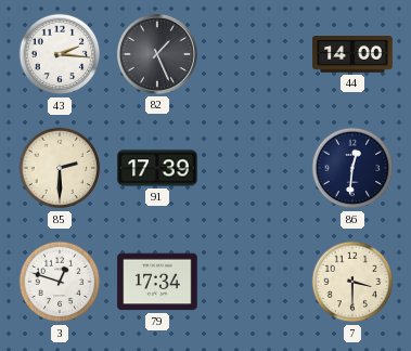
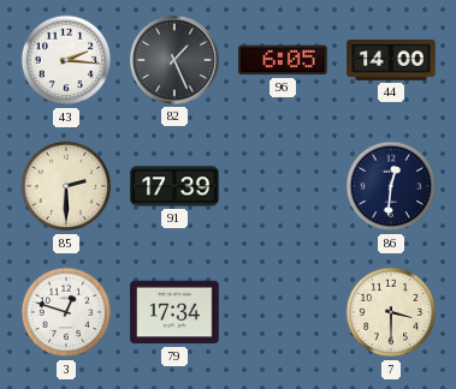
96: none -> 6:05
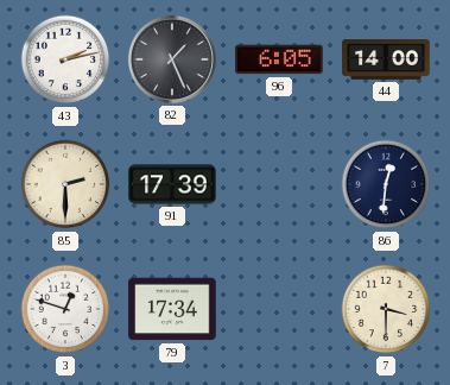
43: 2:16 -> 2:13
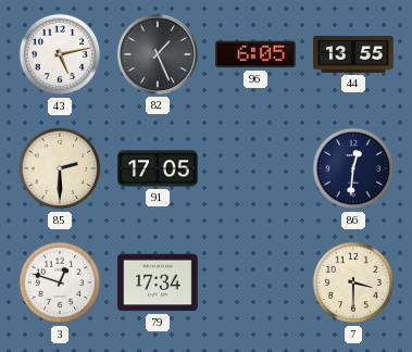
43: 2:13 -> 5:13
44: 14:00 -> 13:55
91: 17:39 -> 17:05
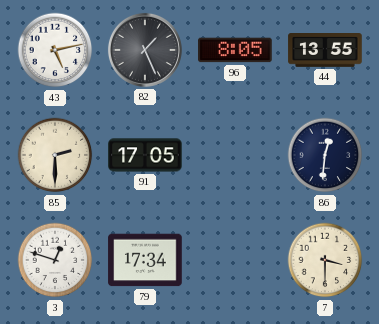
96: 6:05 -> 8:05
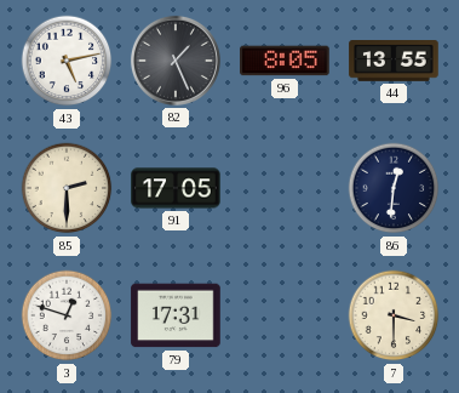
79: 17:34 -> 17:31
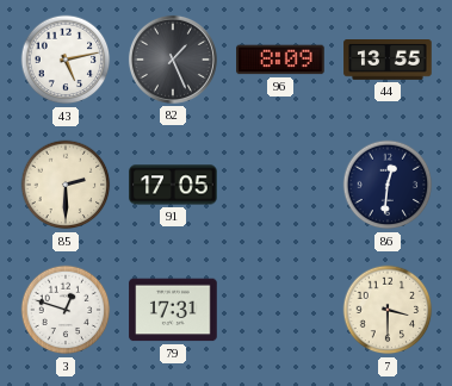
96: 8:05 -> 8:09
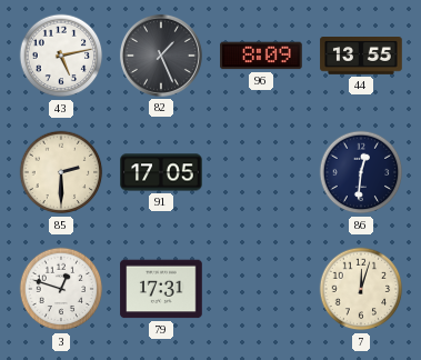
7: 3:30 -> 12:03
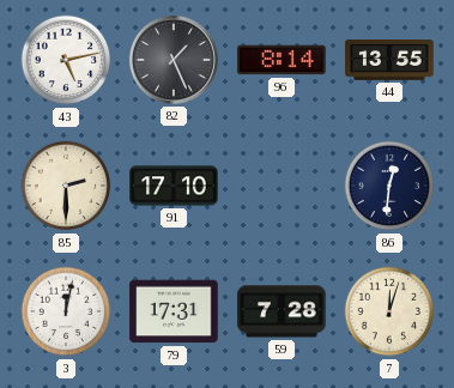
96: 8:09 -> 8:14
91: 17:05 -> 17:10
3: 12:48 -> 12:02
59: none -> 7:28
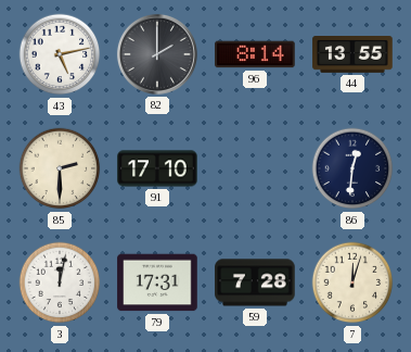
82: 1:26 -> 2:00
